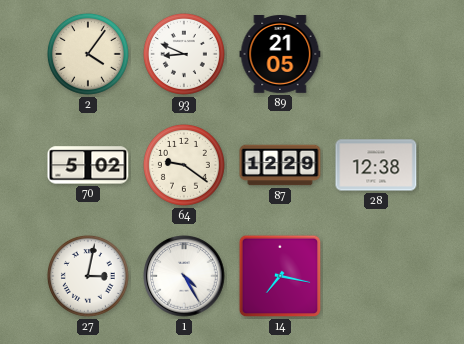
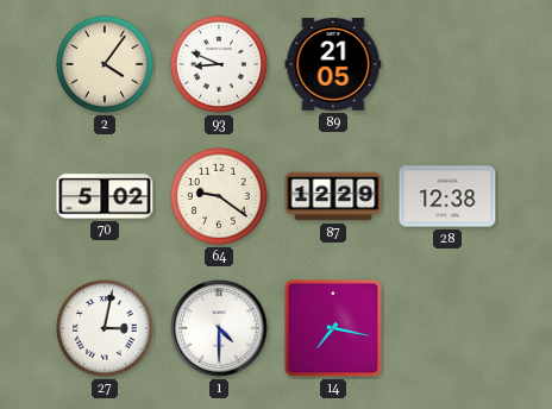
1: 4:25 -> 4:30
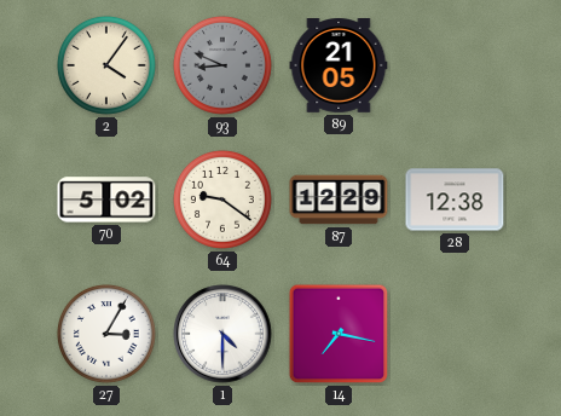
93 dial: white -> grey
27: 3:02 -> 3:05
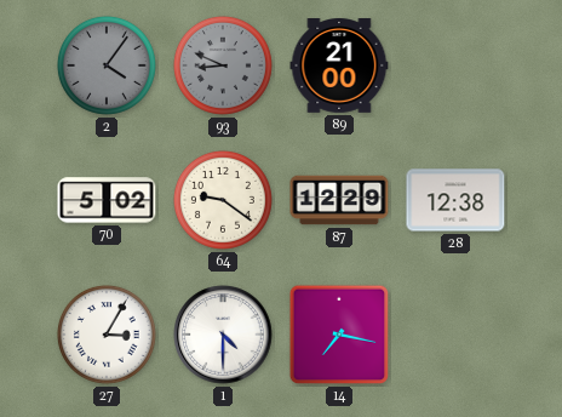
2 dial: cream -> grey
89: 21:05 -> 21:00
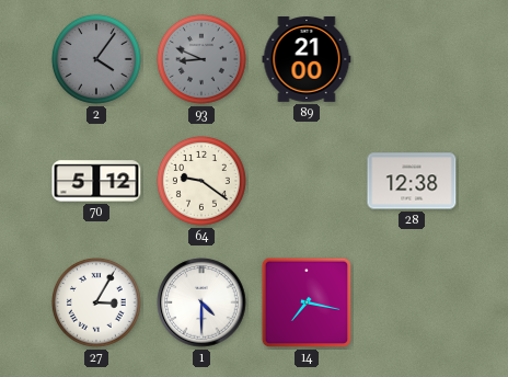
70: 5:02 -> 5:12
87: 12:29 -> none
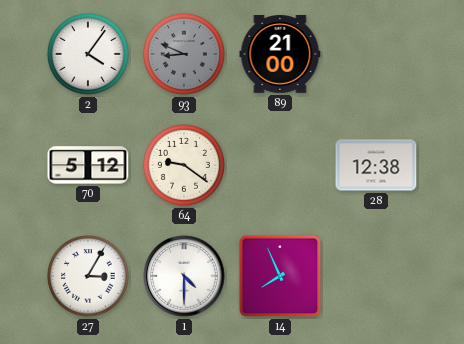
2 dial: grey -> white
14: 7:17 -> 7:56
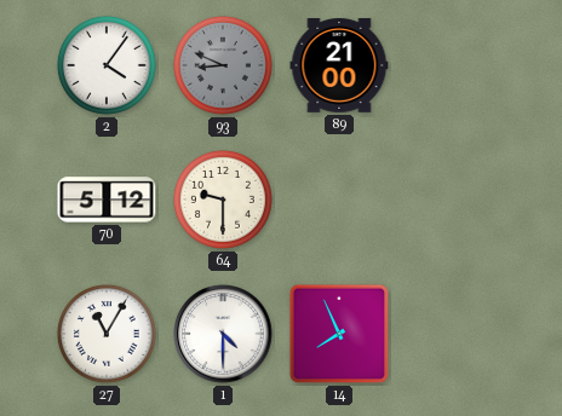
64: 9:21 -> 9:30
28: 12:38 -> none
27: 3:05 -> 11:05
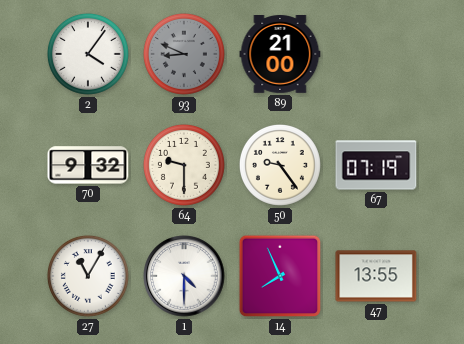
70: 5:12 -> 9:32
50: none -> 9:24
67: none -> 07:19
47: none -> 13:55
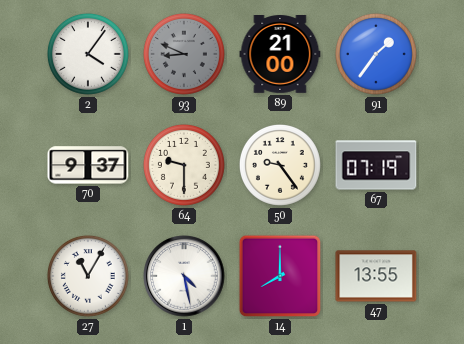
91: none -> 1:36
70: 9:32 -> 9:37
1: 4:30 -> 4:28
14: 7:56 -> 8:00
